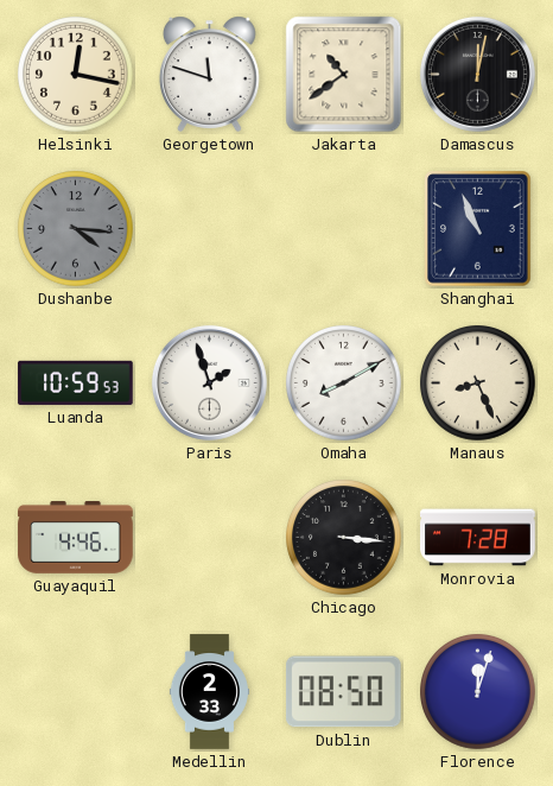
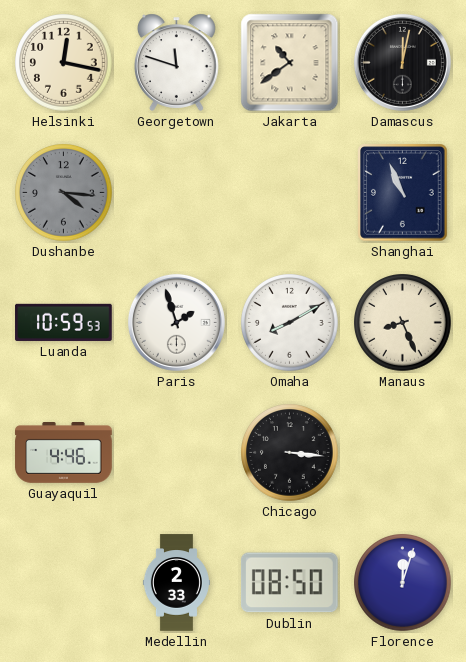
Monrovia: 7:28 -> none
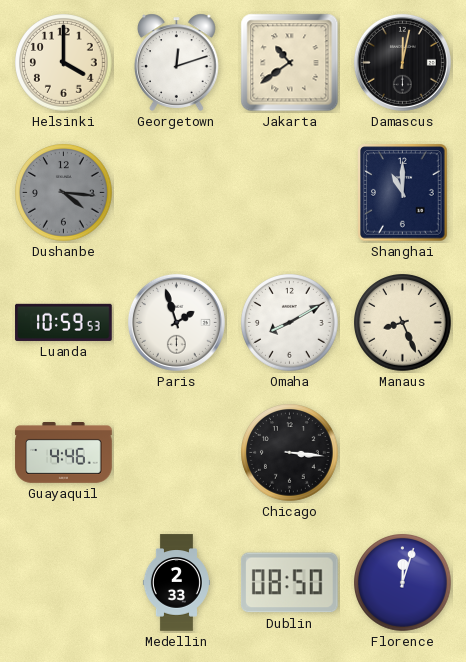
Helsinki: 12:17 -> 4:00
Georgetown: 11:48 -> 12:12
Shanghai: 10:56 -> 11:00
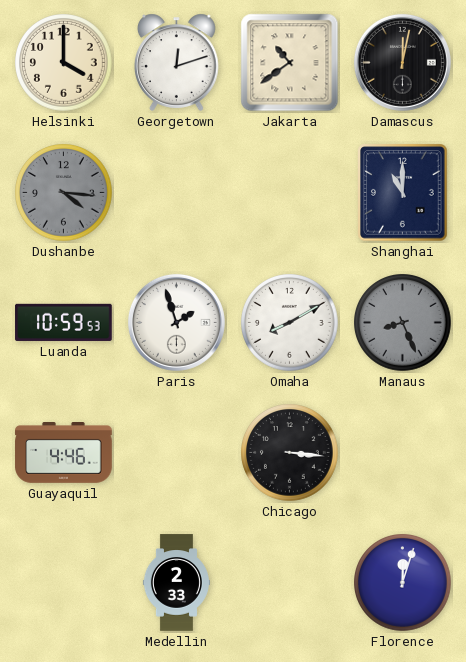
Manaus dial: cream -> grey
Dublin: 08:50 -> none
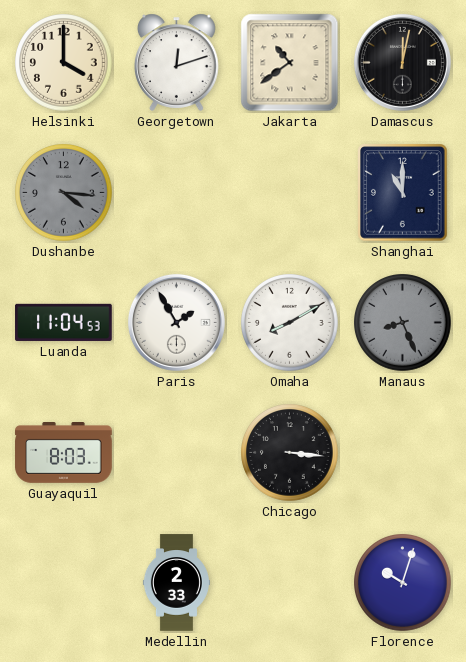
Luanda: 10:59 -> 11:04
Paris: 1:57 -> 1:55
Guayaquil: 4:46 -> 8:03
Florence: 12:03 -> 10:03
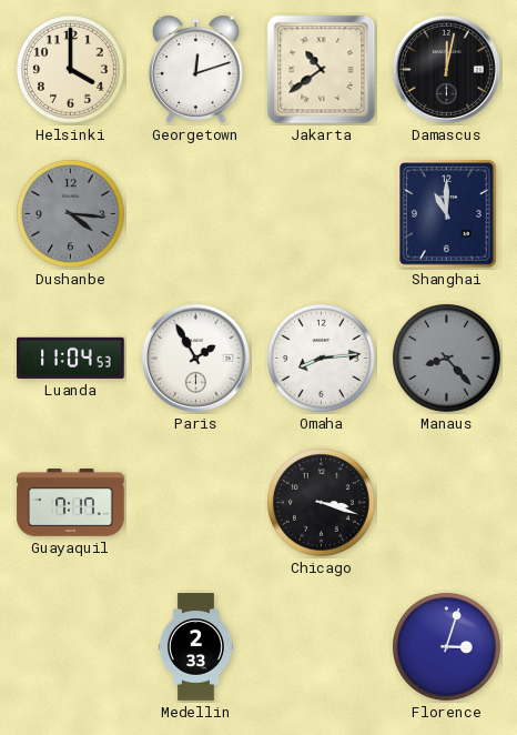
Omaha: 8:10 -> 8:14
Manaus: 8:26 -> 8:23
Guayaquil: 8:03 -> 7:17
Chicago: 3:16 -> 3:18
Florence: 10:03 -> 3:03
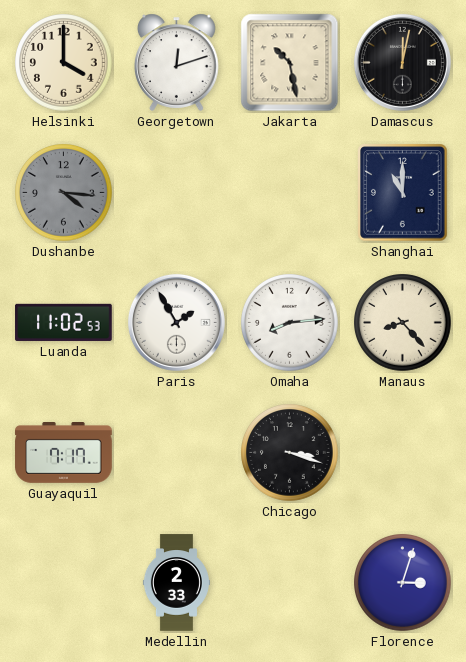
Jakarta: 10:39 -> 10:28
Luanda: 11:04 -> 11:02
Manaus dial: grey -> cream
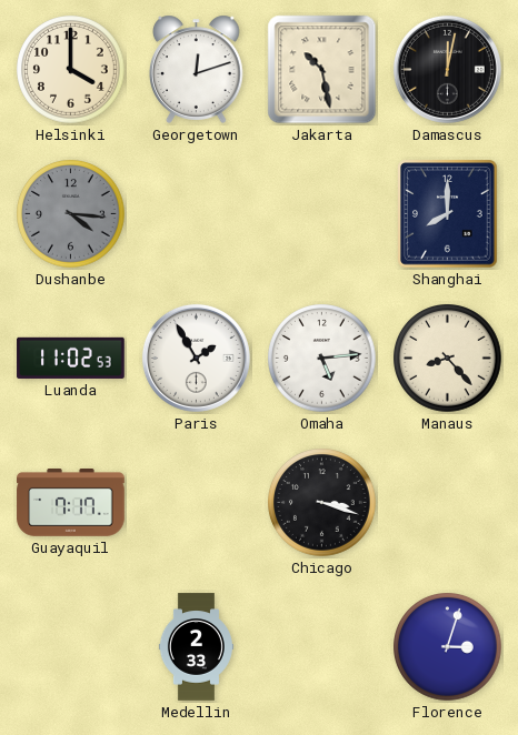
Shanghai: 11:00 -> 8:00
Omaha: 8:14 -> 5:14
